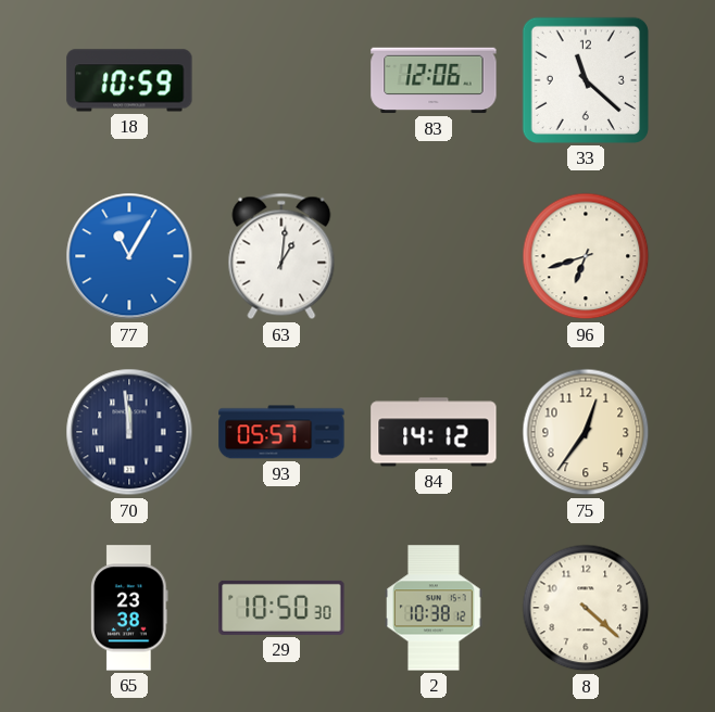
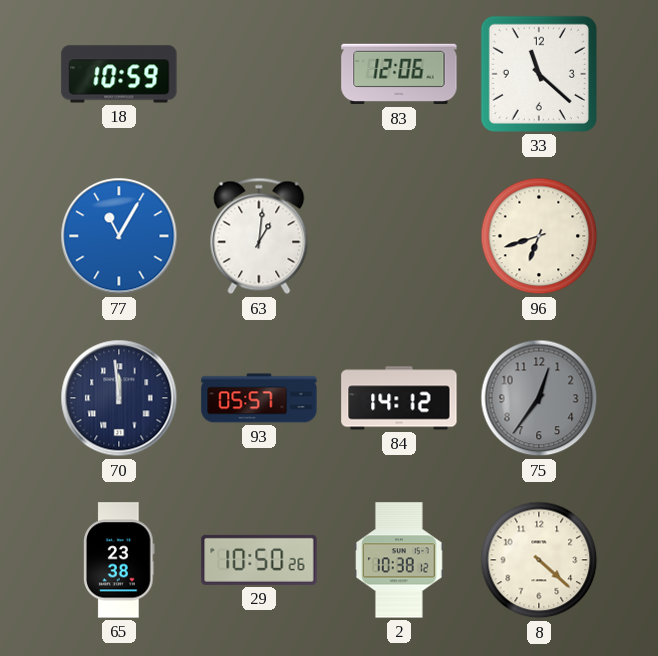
75 dial: cream -> grey
29: 10:50:30 -> 10:50:26
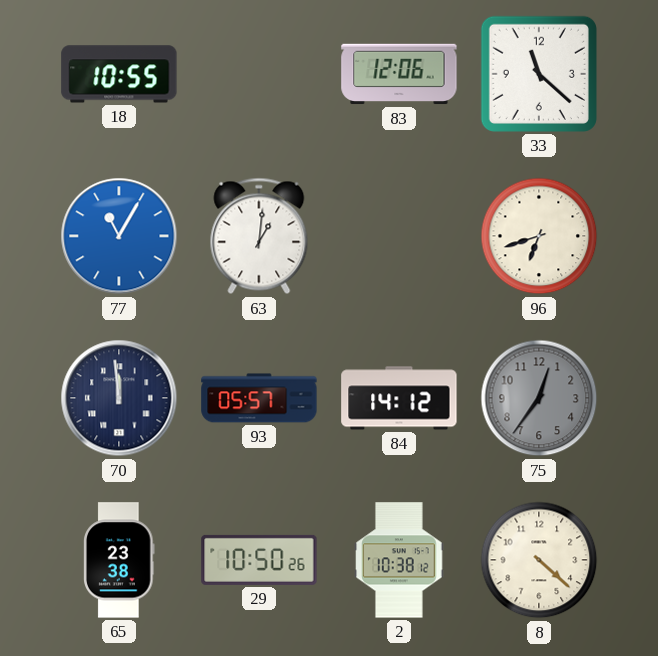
18: 10:59 -> 10:55
